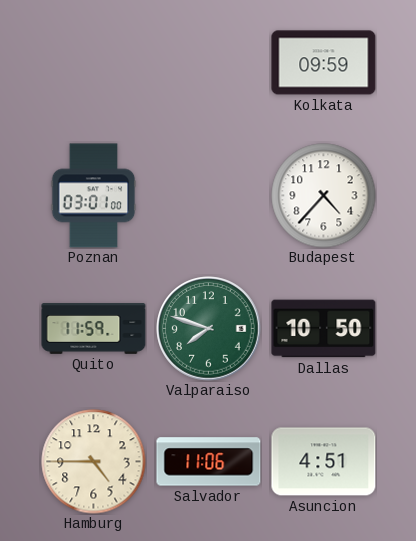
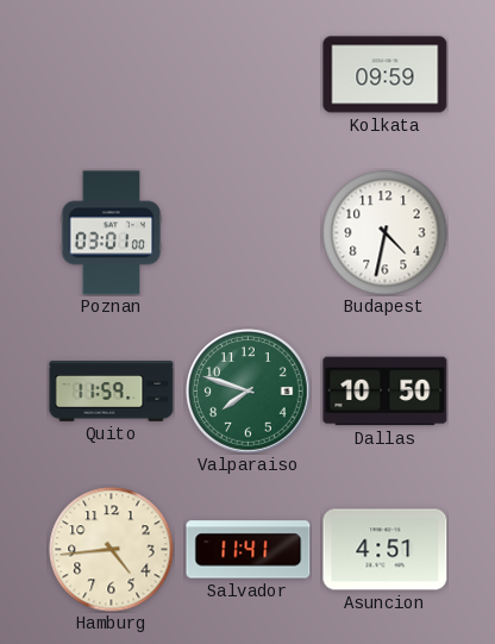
Budapest: 4:37 -> 4:32
Hamburg: 4:45 -> 4:44
Salvador: 11:06 -> 11:41
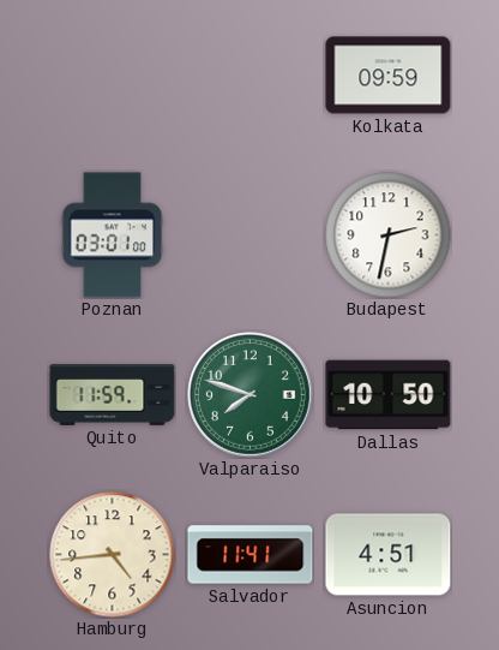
Budapest: 4:32 -> 2:32
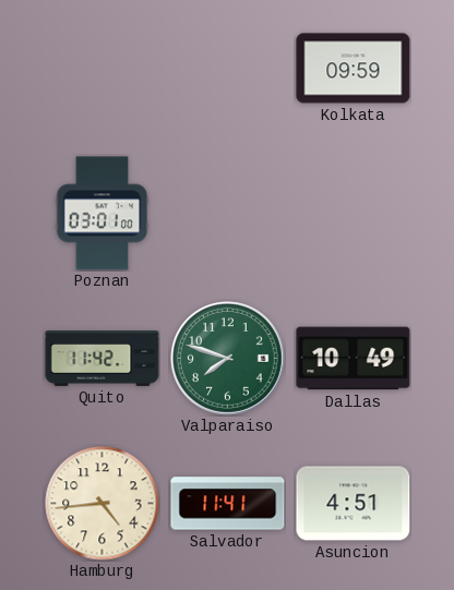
Budapest: 2:32 -> none
Quito: 11:59 -> 11:42
Dallas: 10:50 -> 10:49
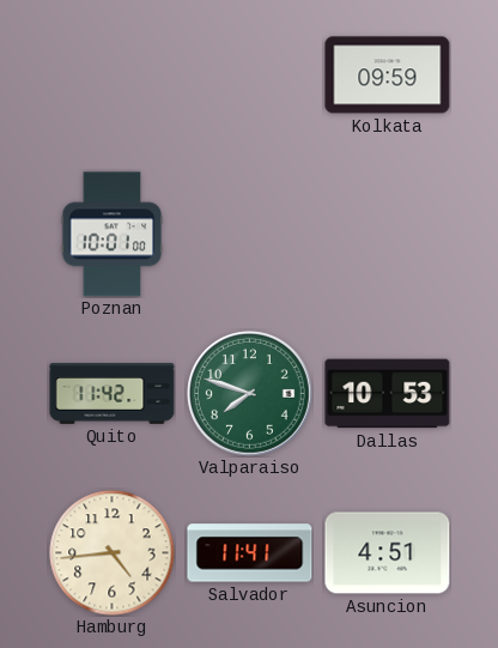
Poznan: 03:01 -> 10:01
Dallas: 10:49 -> 10:53
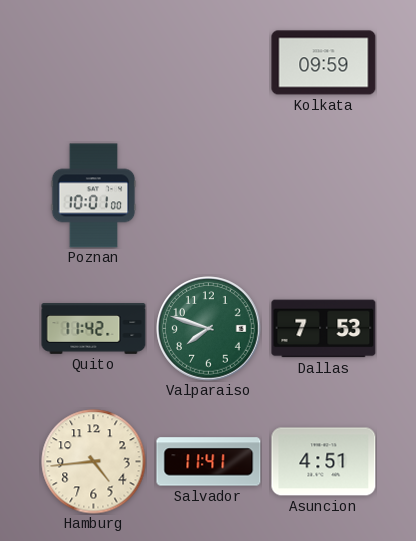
Dallas: 10:53 -> 7:53
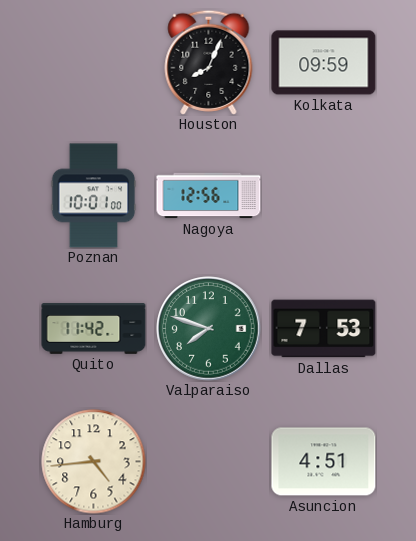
Houston: none -> 8:04
Nagoya: none -> 12:56
Salvador: 11:41 -> none
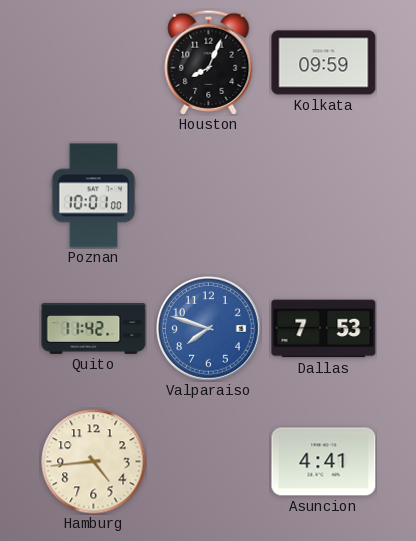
Nagoya: 12:56 -> none
Valparaiso dial: green -> blue
Asuncion: 4:51 -> 4:41
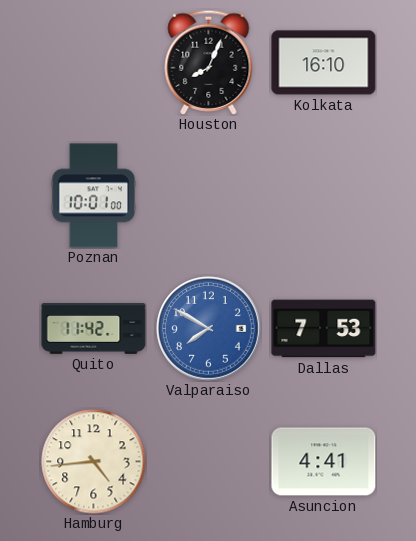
Kolkata: 09:59 -> 16:10
Valparaiso: 7:48 -> 7:50
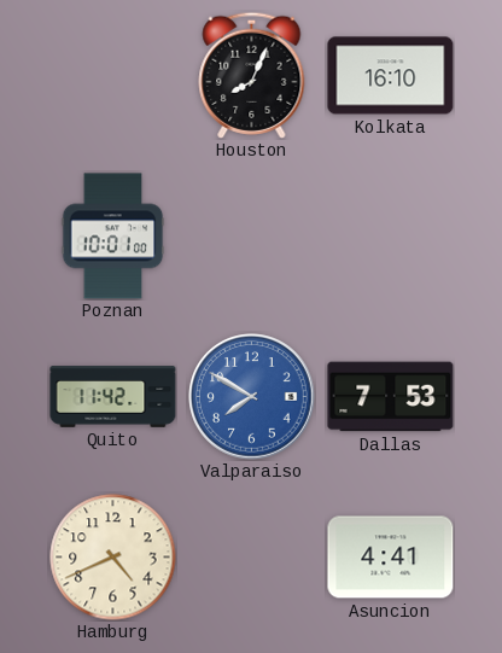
Hamburg: 4:44 -> 4:41
